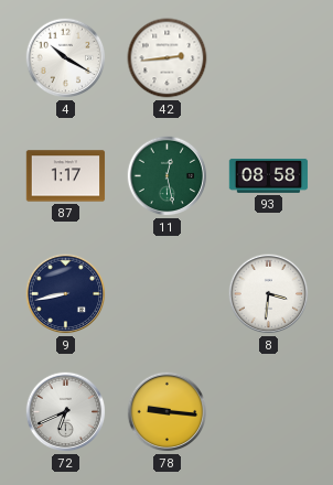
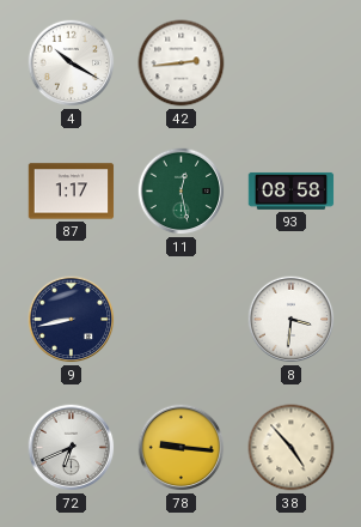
38: none -> 4:53
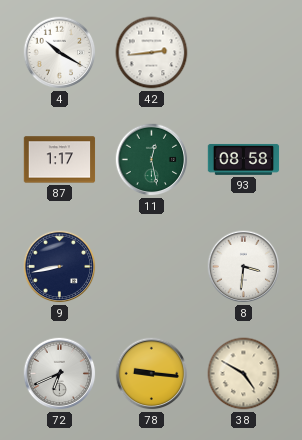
38: 4:53 -> 4:50
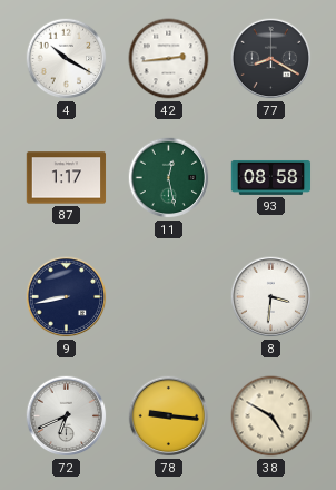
77: none -> 8:20
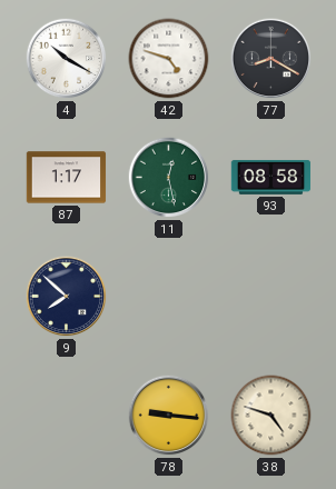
42: 2:44 -> 4:48
9: 8:43 -> 7:52
8: 3:31 -> none
72: 6:41 -> none
38: 4:50 -> 4:48
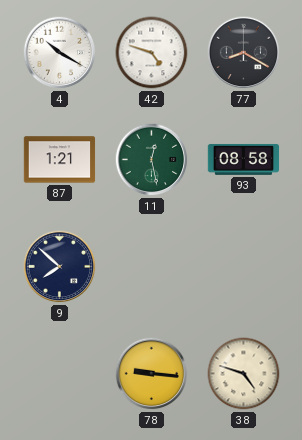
87: 1:17 -> 1:21
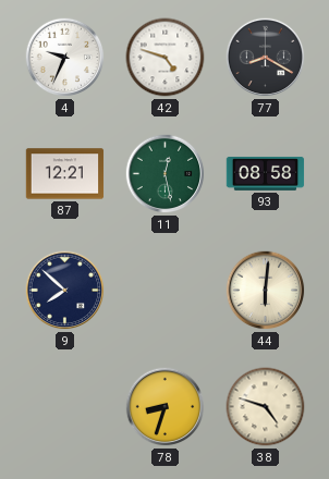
4: 10:20 -> 9:34
87: 1:21 -> 12:21
44: none -> 6:01
78: 9:16 -> 8:33
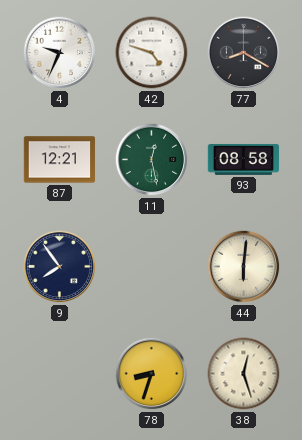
9: 7:52 -> 7:54
38: 4:48 -> 12:27
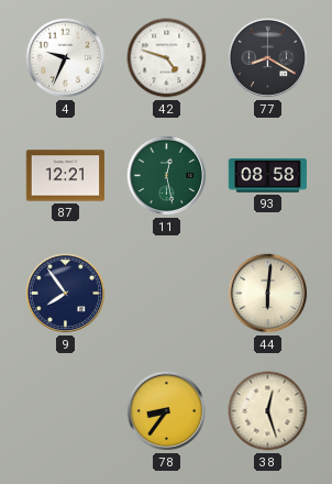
78: 8:33 -> 8:36
